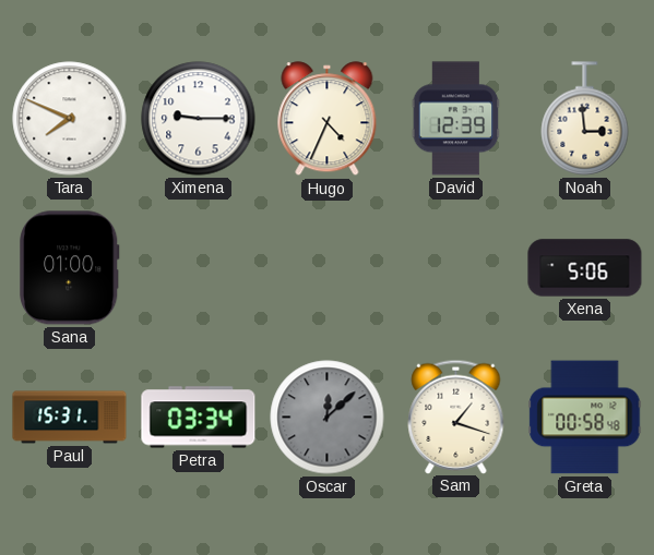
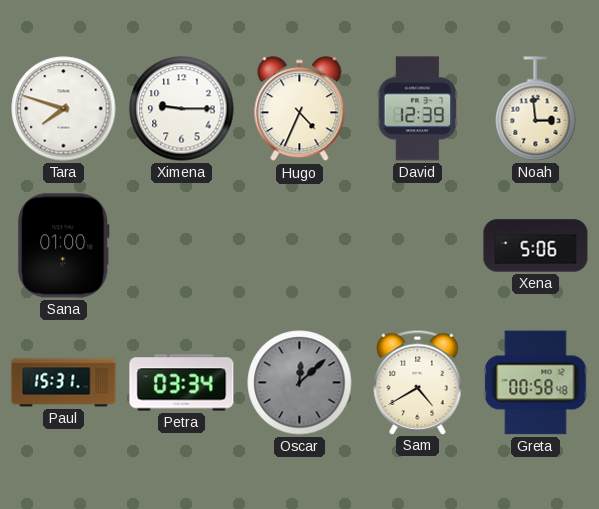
Tara: 7:49 -> 7:48
Sam: 1:18 -> 4:40
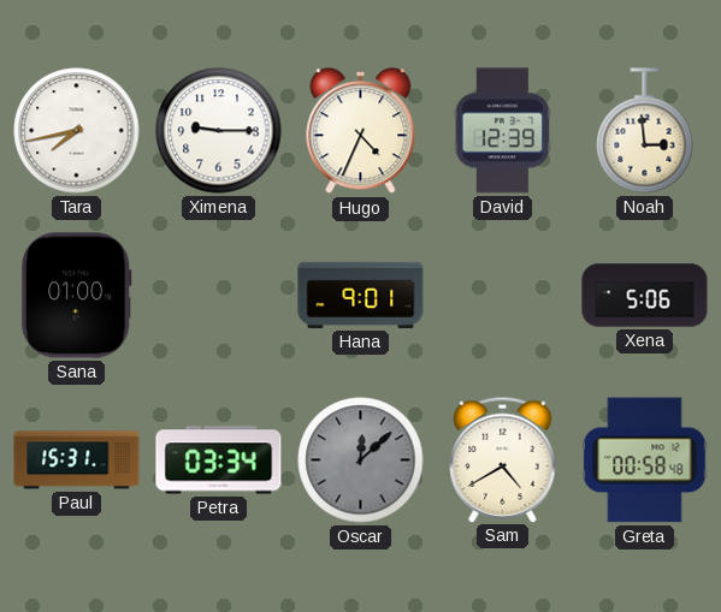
Tara: 7:48 -> 7:43
Hana: none -> 9:01
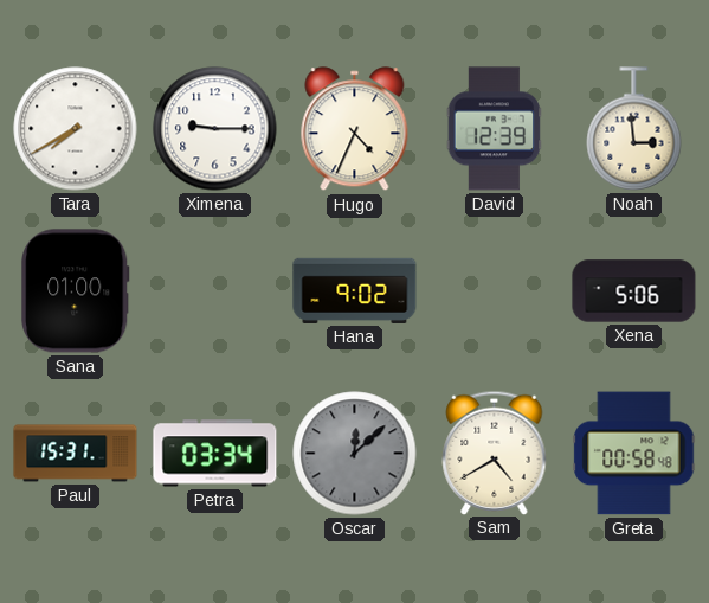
Tara: 7:43 -> 7:40
Hana: 9:01 -> 9:02
